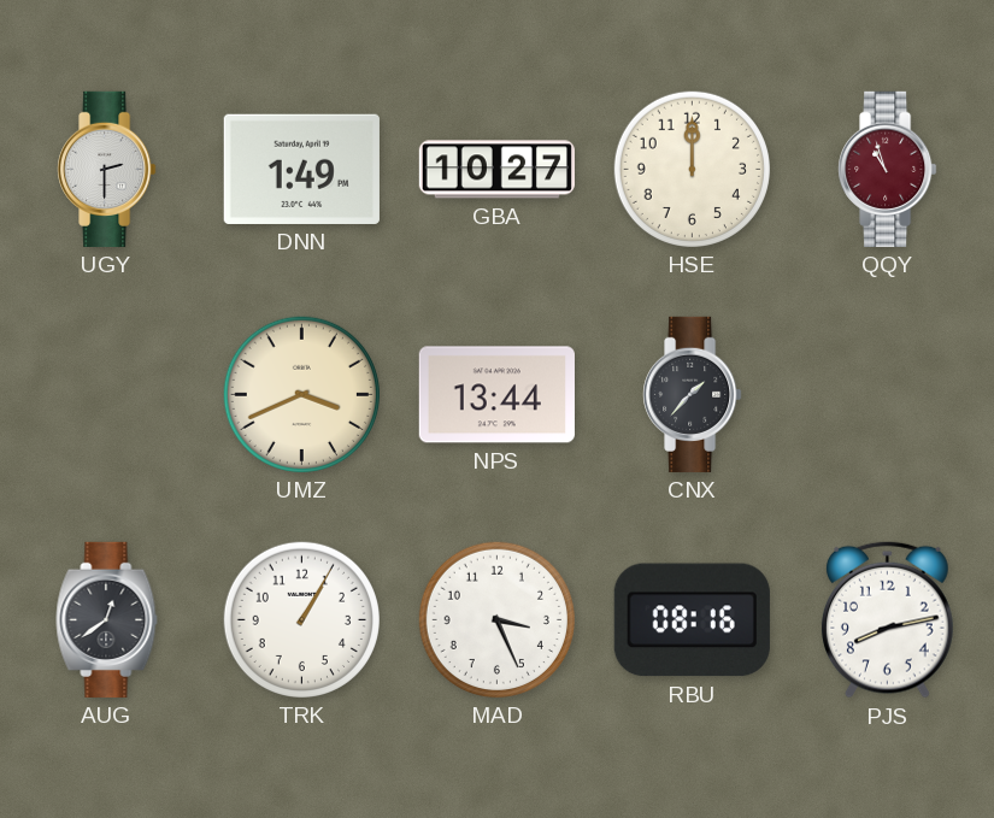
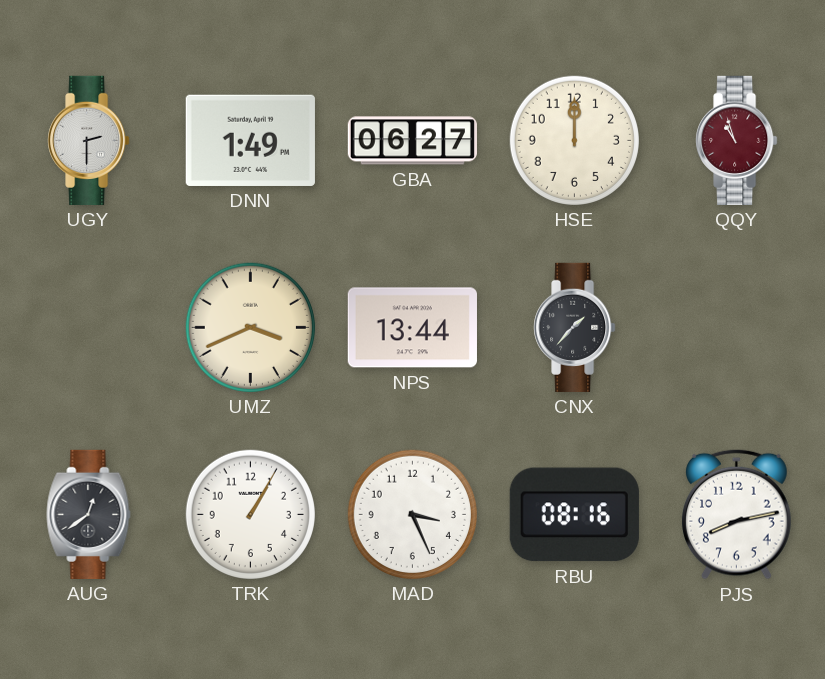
GBA: 10:27 -> 06:27
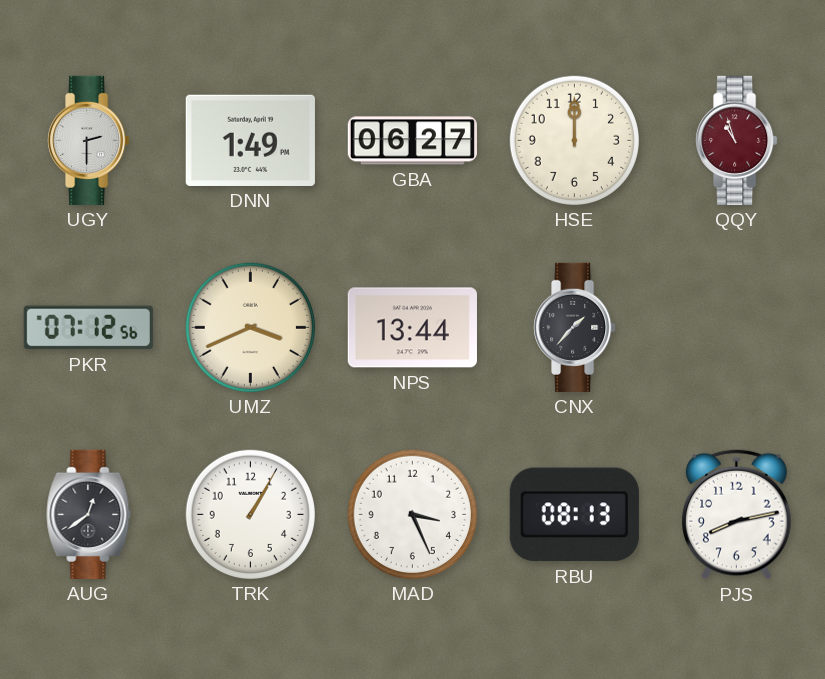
PKR: none -> 07:12
RBU: 08:16 -> 08:13
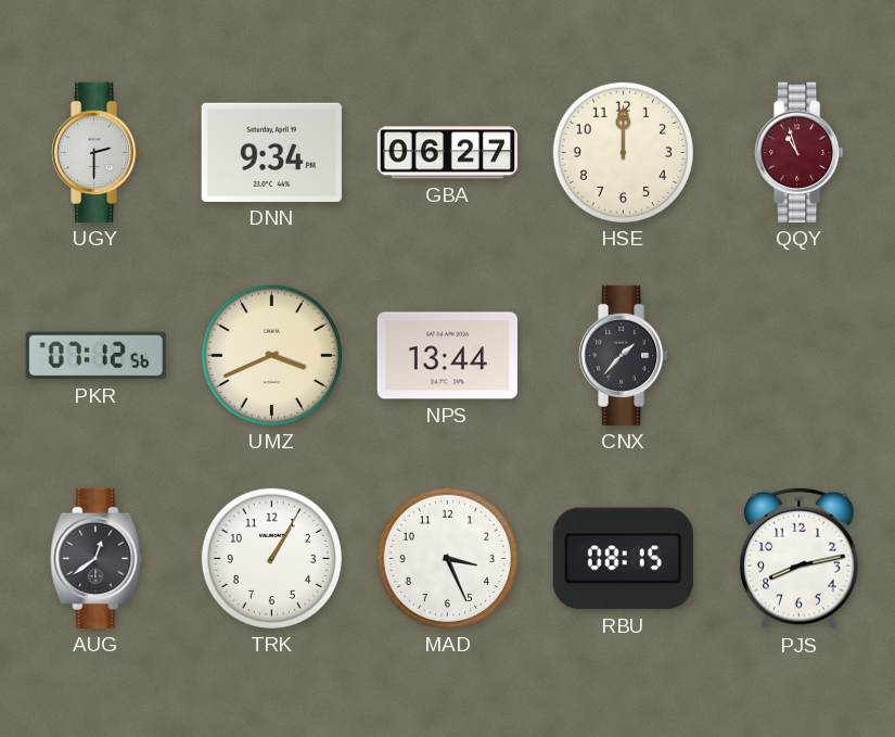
DNN: 1:49 -> 9:34
RBU: 08:13 -> 08:15
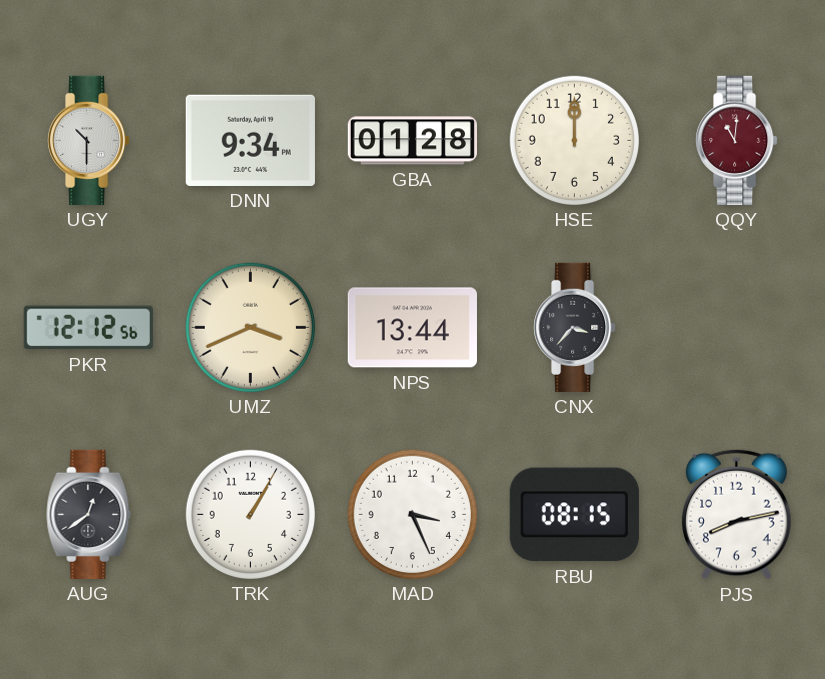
UGY: 2:30 -> 10:30
GBA: 06:27 -> 01:28
QQY: 10:57 -> 11:01
PKR: 07:12 -> 12:12
CNX: 1:37 -> 3:37
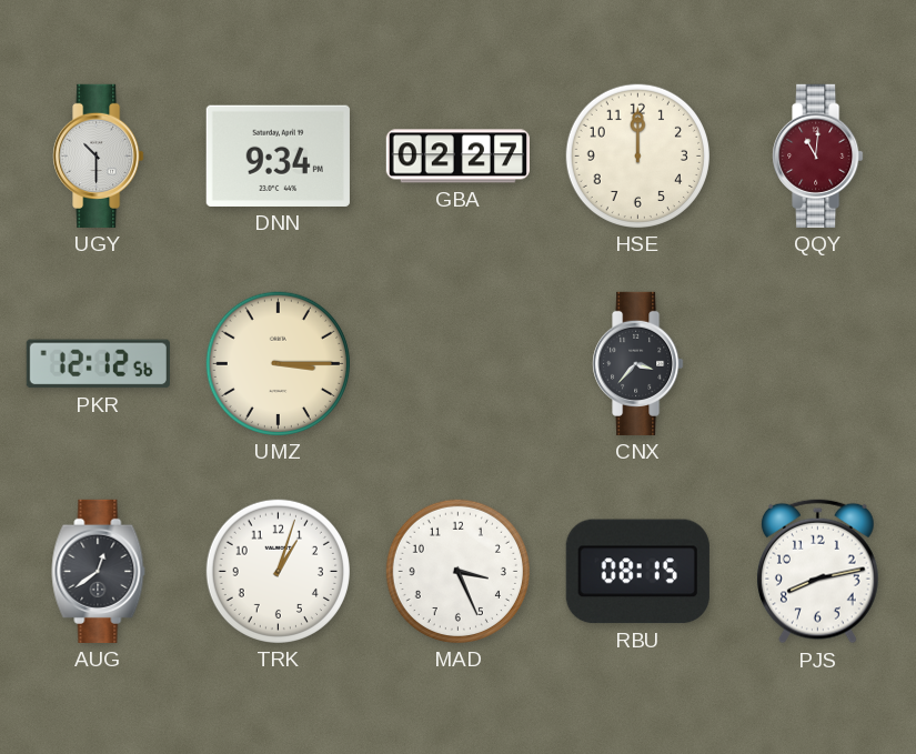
GBA: 01:28 -> 02:27
UMZ: 3:41 -> 3:15
NPS: 13:44 -> none
TRK: 1:05 -> 1:03
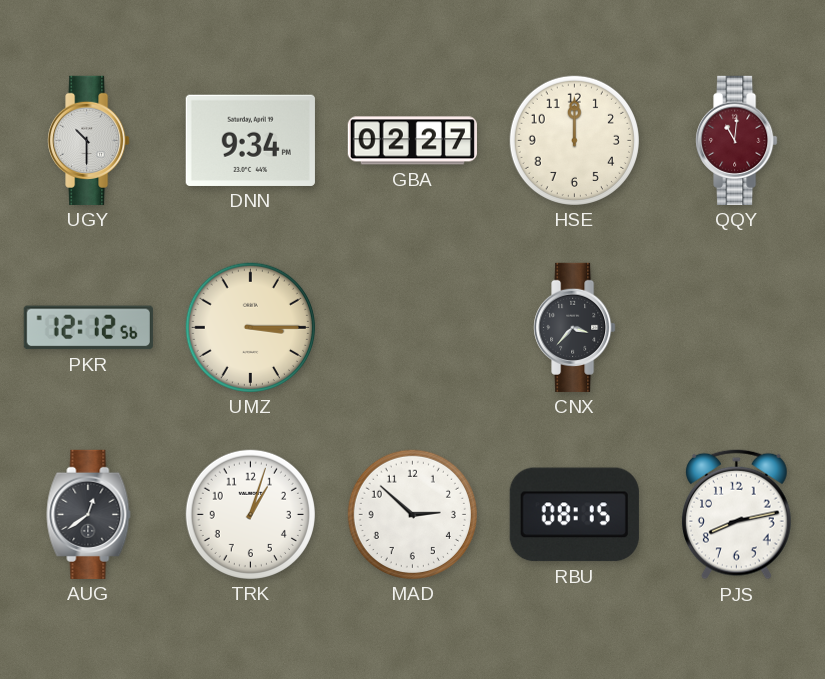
MAD: 3:26 -> 2:52
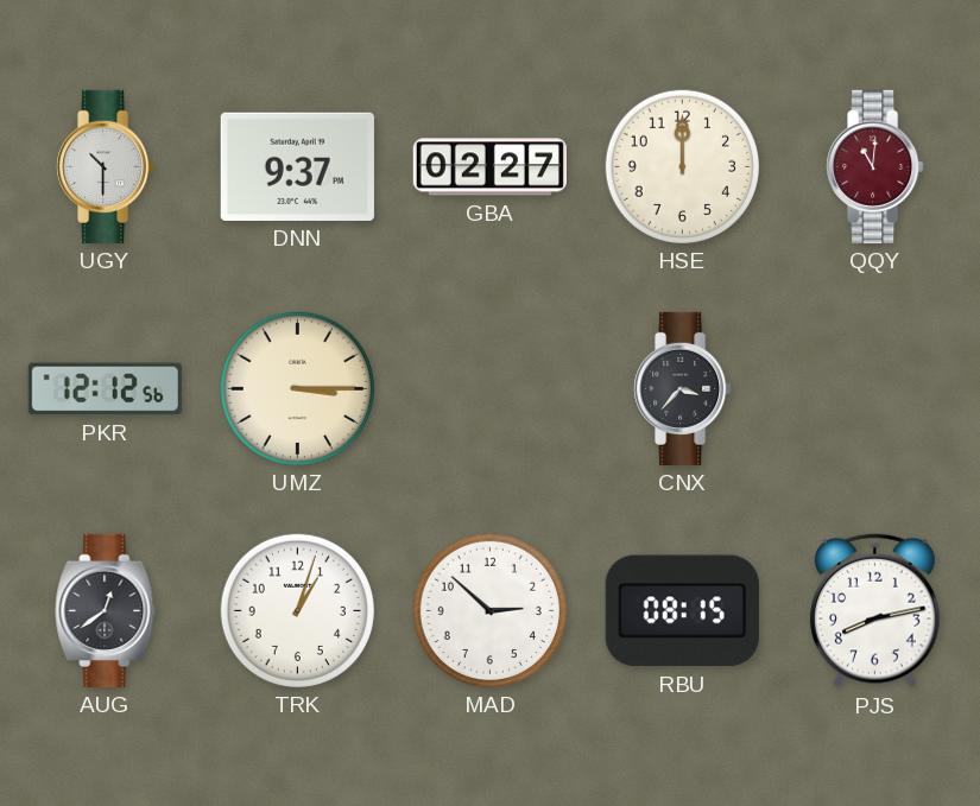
DNN: 9:34 -> 9:37
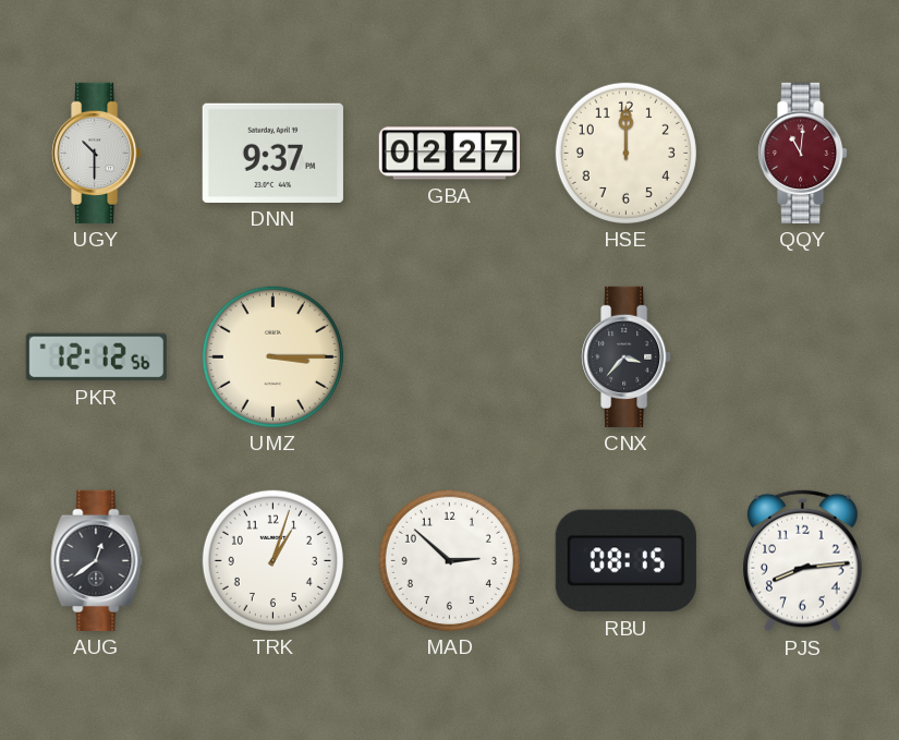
PJS: 8:13 -> 8:14
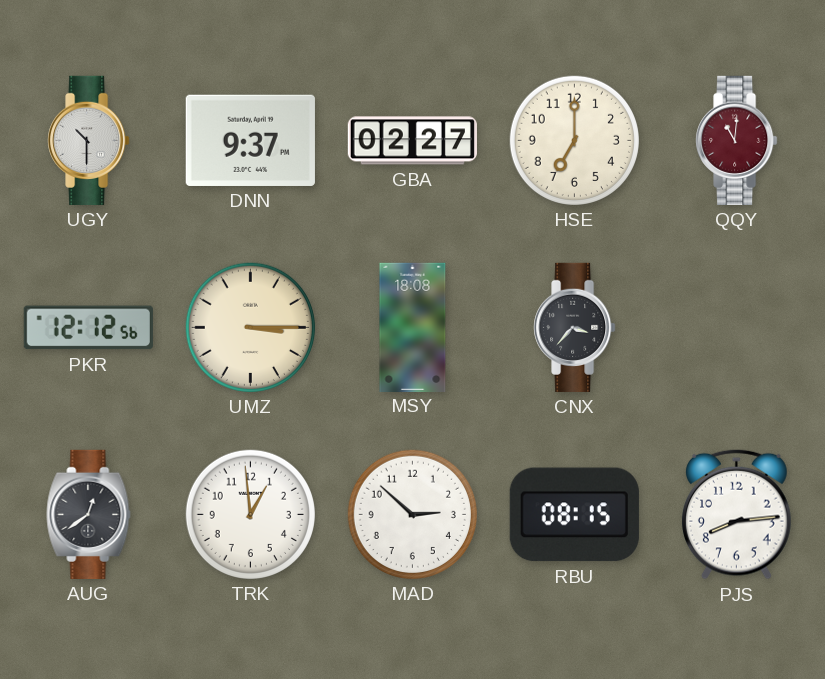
HSE: 12:00 -> 7:00
MSY: none -> 18:08
TRK: 1:03 -> 12:59
